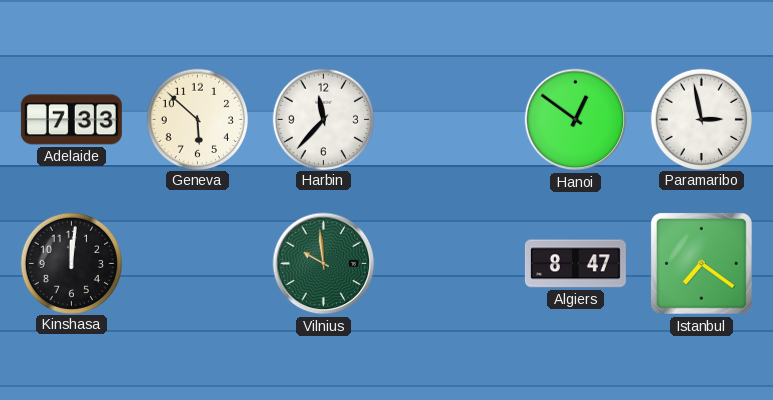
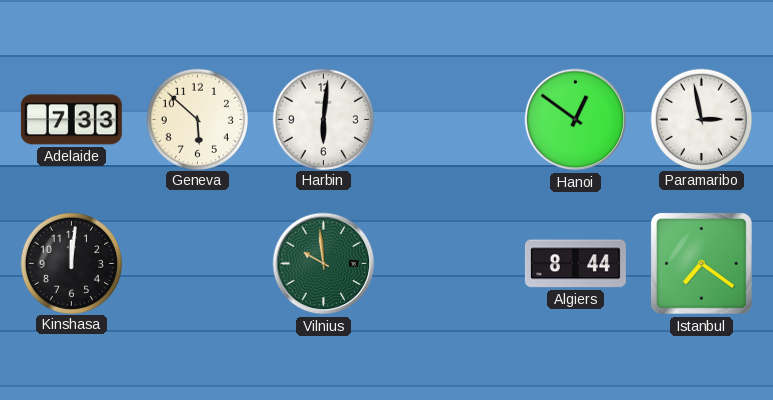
Harbin: 11:37 -> 6:01
Algiers: 8:47 -> 8:44
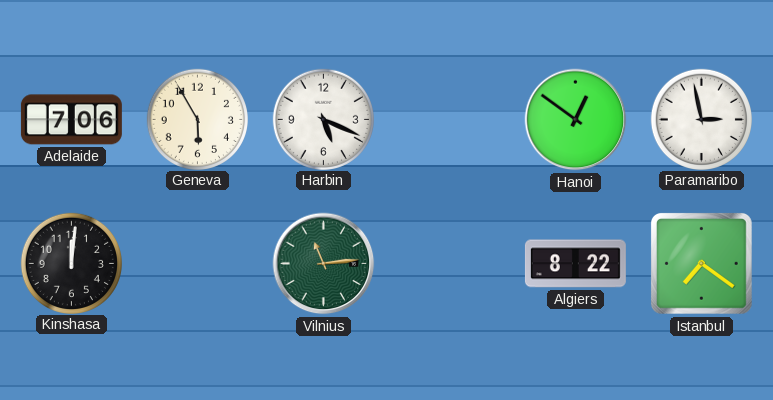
Adelaide: 7:33 -> 7:06
Geneva: 5:52 -> 5:55
Harbin: 6:01 -> 5:19
Vilnius: 9:59 -> 11:14
Algiers: 8:44 -> 8:22
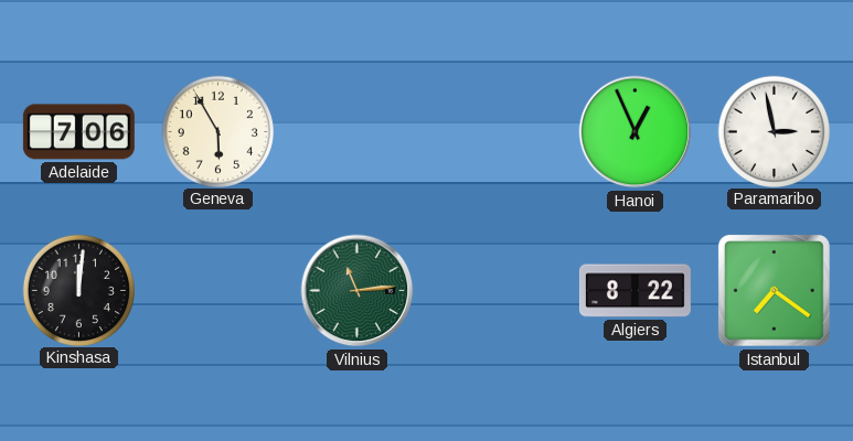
Harbin: 5:19 -> none
Hanoi: 12:51 -> 12:56
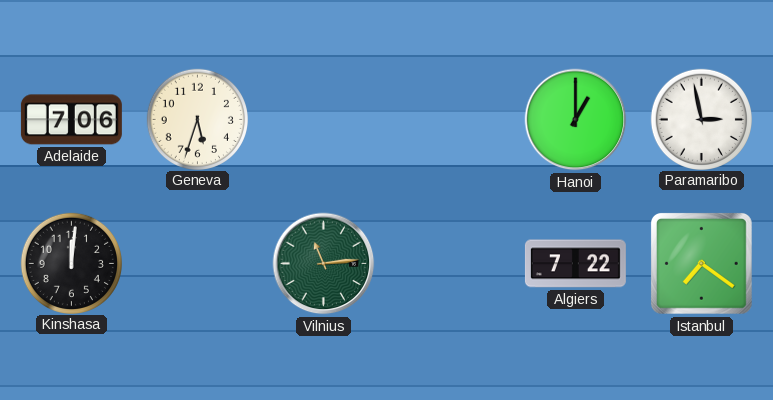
Geneva: 5:55 -> 5:33
Hanoi: 12:56 -> 1:00
Algiers: 8:22 -> 7:22
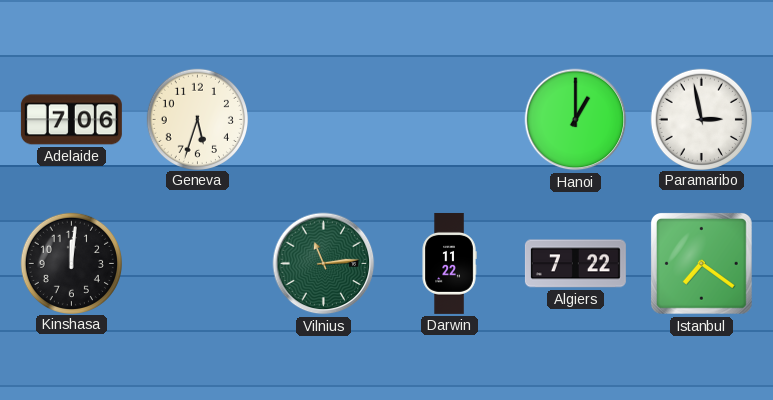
Darwin: none -> 11:22
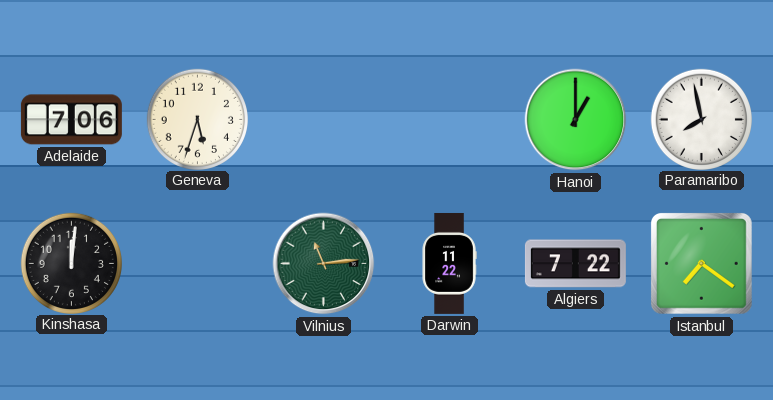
Paramaribo: 2:58 -> 7:58
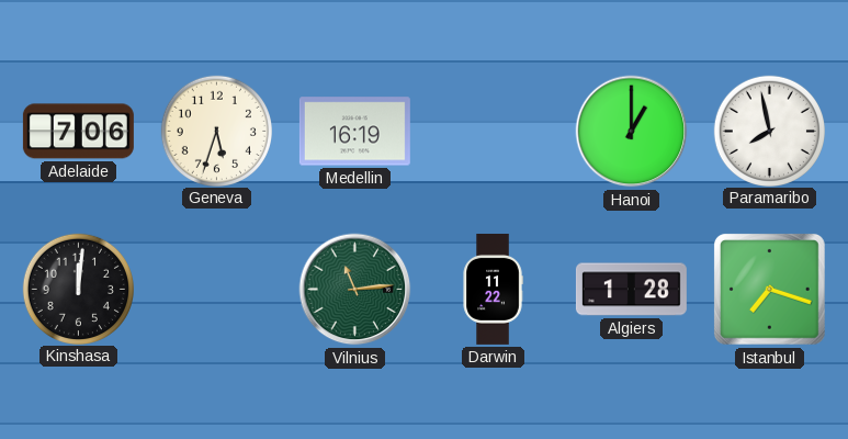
Medellin: none -> 16:19
Algiers: 7:22 -> 1:28
Istanbul: 7:21 -> 7:18
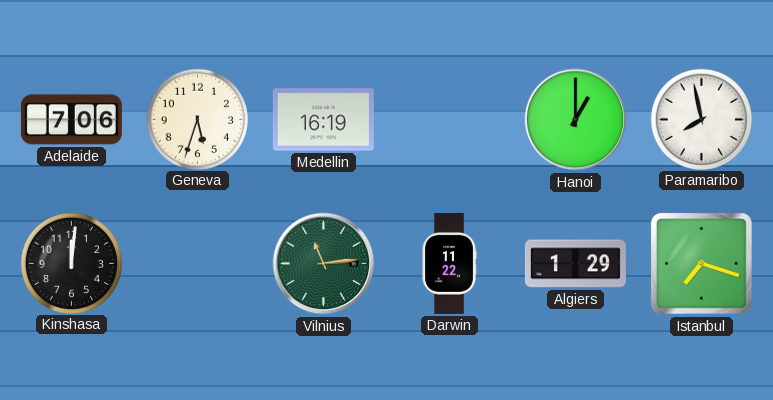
Algiers: 1:28 -> 1:29
